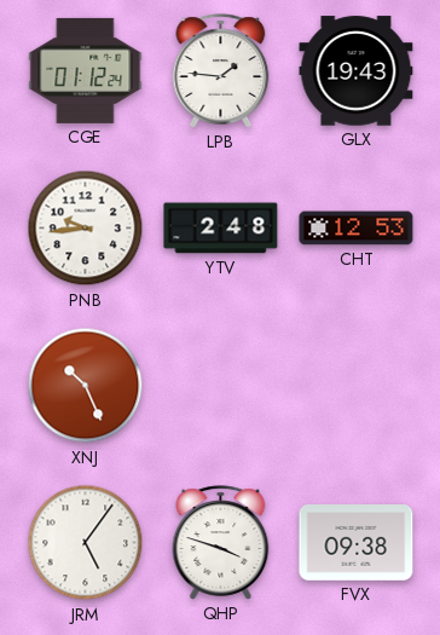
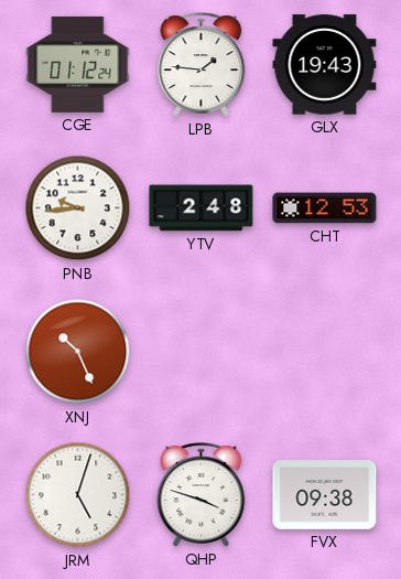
JRM: 5:06 -> 5:03
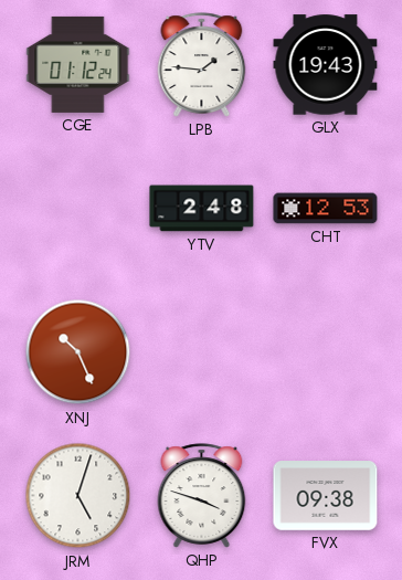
PNB: 9:44 -> none
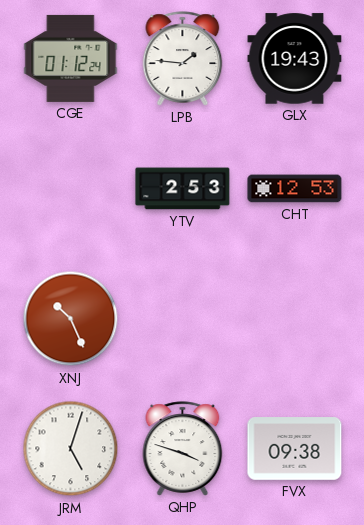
YTV: 2:48 -> 2:53
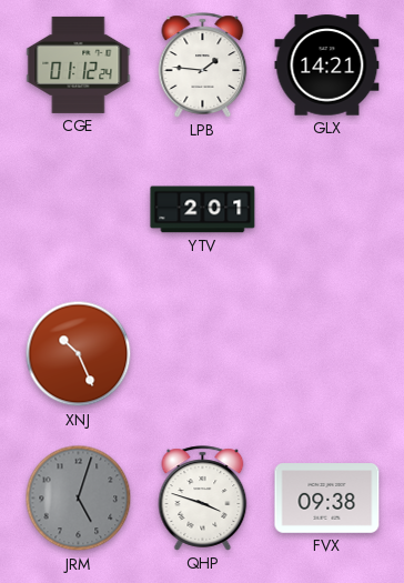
GLX: 19:43 -> 14:21
YTV: 2:53 -> 2:01
CHT: 12:53 -> none
JRM dial: white -> grey
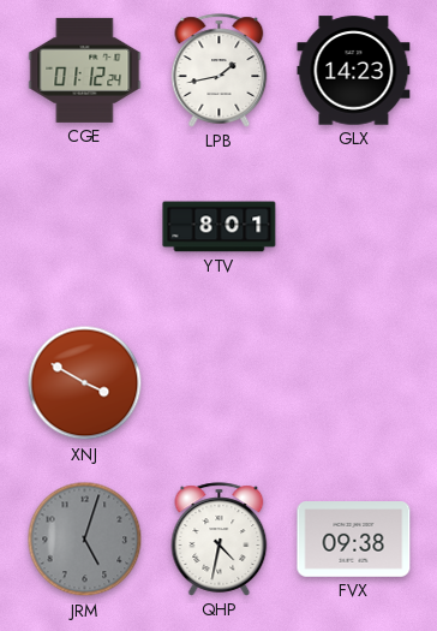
LPB: 1:46 -> 1:43
GLX: 14:21 -> 14:23
YTV: 2:01 -> 8:01
XNJ: 10:26 -> 3:50
QHP: 3:48 -> 4:32
